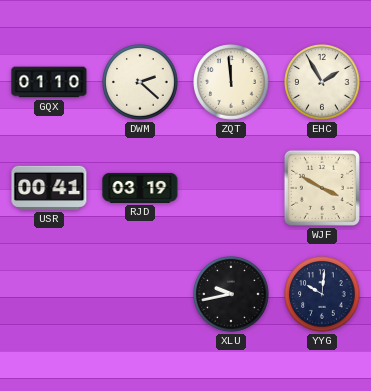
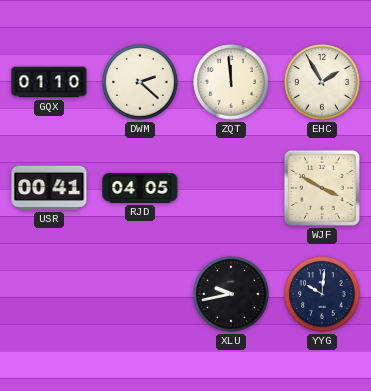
RJD: 03:19 -> 04:05
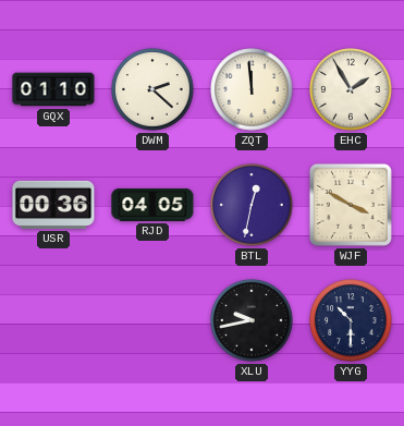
USR: 00:41 -> 00:36
BTL: none -> 12:32
YYG: 10:01 -> 10:30
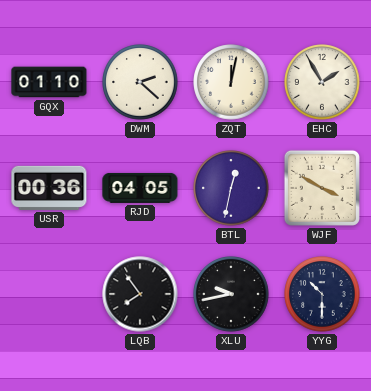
ZQT: 11:59 -> 12:02
LQB: none -> 7:54
